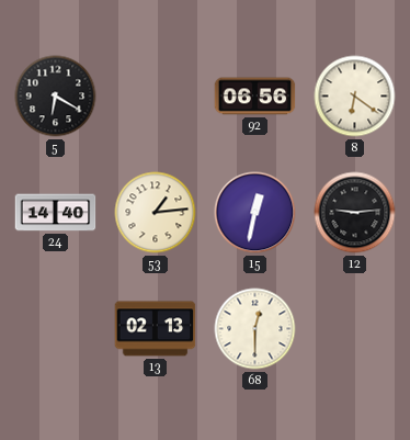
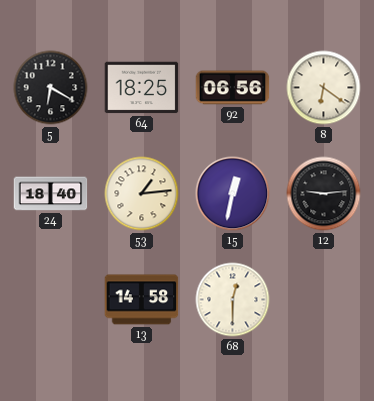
64: none -> 18:25
24: 14:40 -> 18:40
13: 02:13 -> 14:58
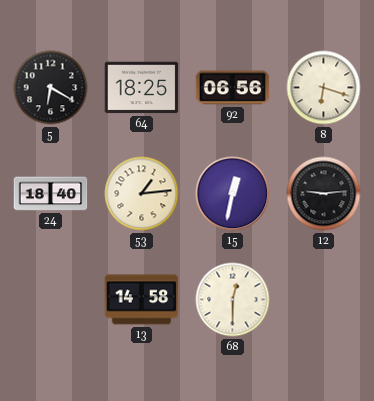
8: 6:21 -> 6:18
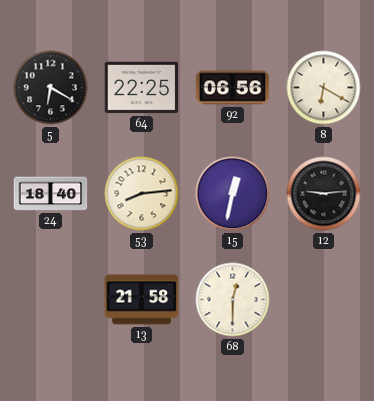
64: 18:25 -> 22:25
8: 6:18 -> 6:20
53: 1:14 -> 8:14
13: 14:58 -> 21:58
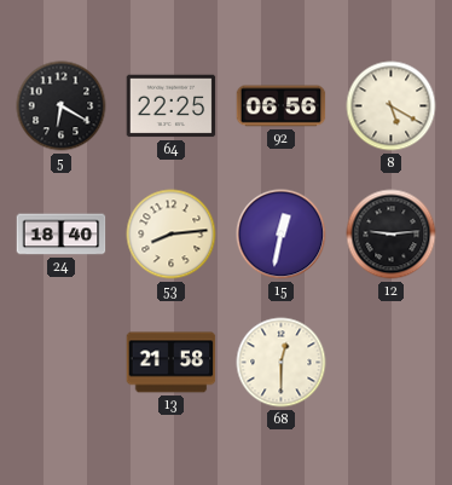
8: 6:20 -> 5:20
